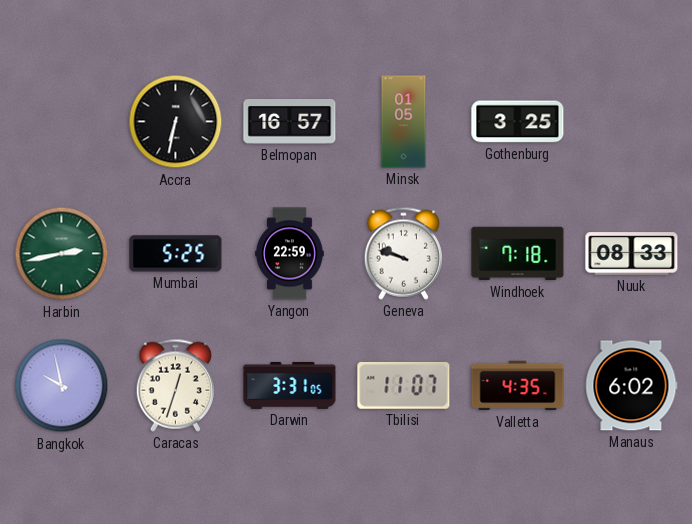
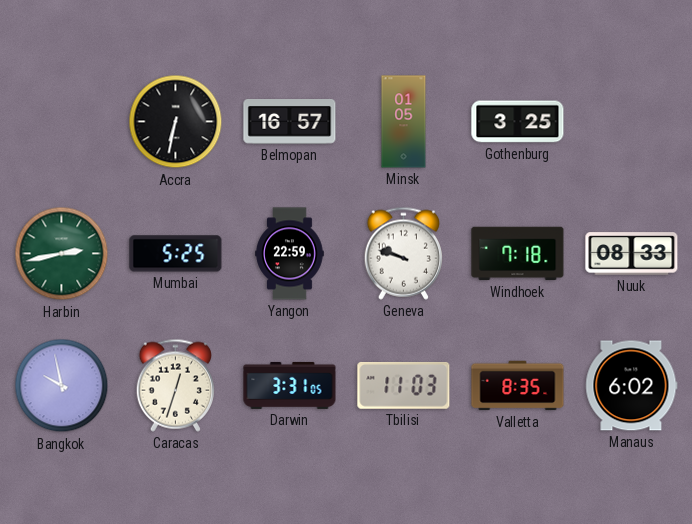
Tbilisi: 11:07 -> 11:03
Valletta: 4:35 -> 8:35
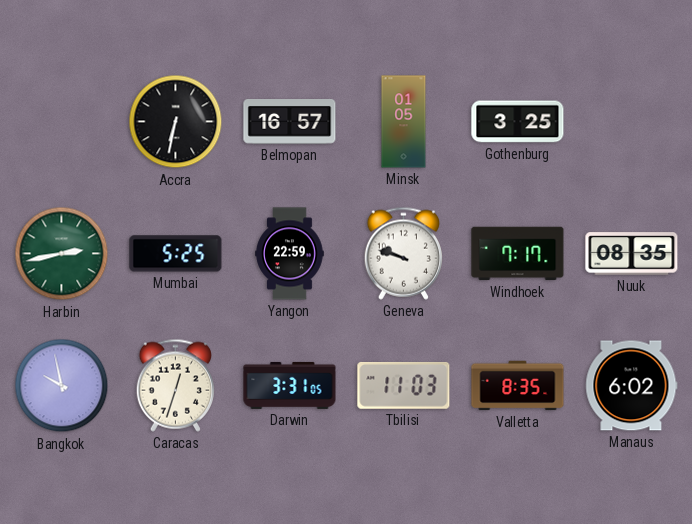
Windhoek: 7:18 -> 7:17
Nuuk: 08:33 -> 08:35
